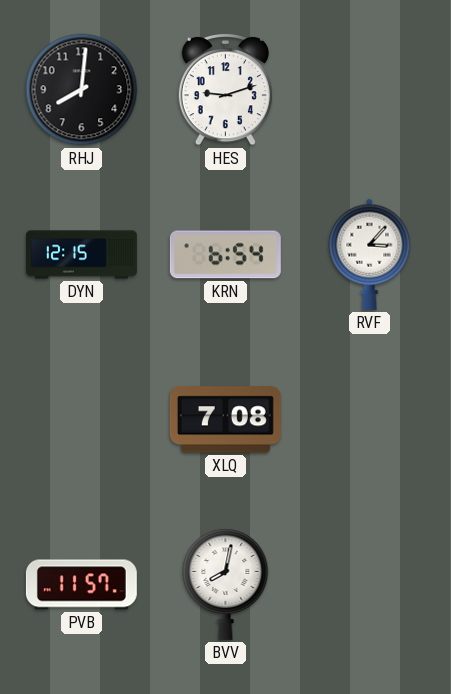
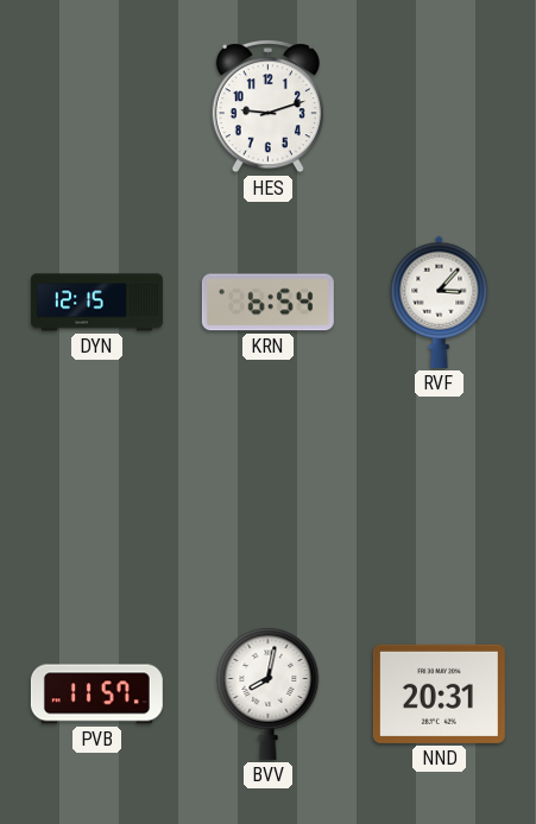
RHJ: 8:01 -> none
XLQ: 7:08 -> none
NND: none -> 20:31
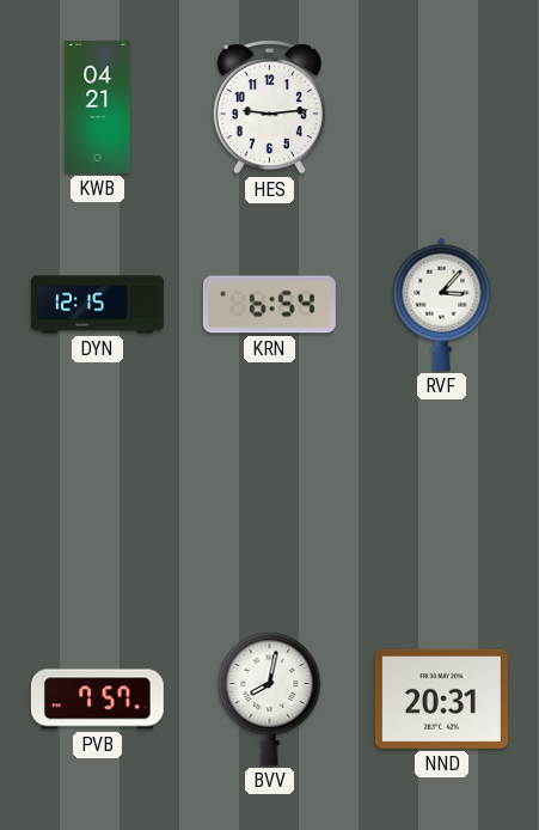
KWB: none -> 04:21
HES: 9:12 -> 9:14
PVB: 11:57 -> 7:57
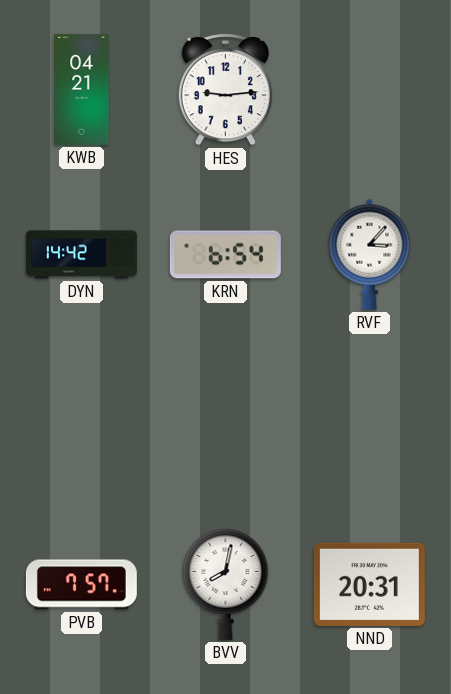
DYN: 12:15 -> 14:42
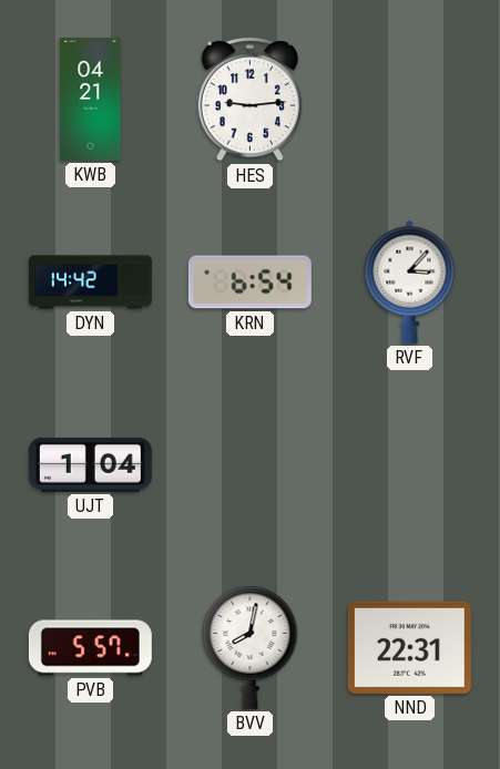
UJT: none -> 1:04
PVB: 7:57 -> 5:57
NND: 20:31 -> 22:31
